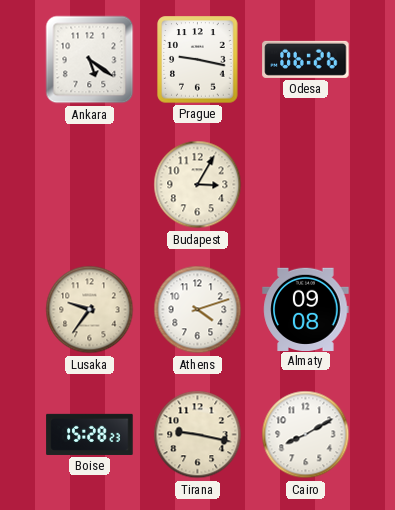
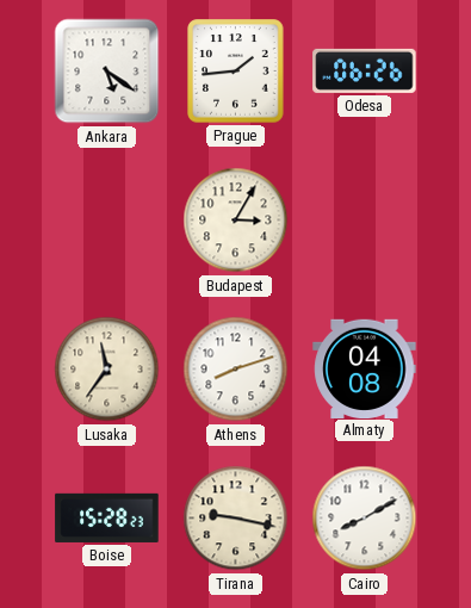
Prague: 9:17 -> 1:44
Lusaka: 9:36 -> 11:36
Athens: 4:12 -> 8:12
Almaty: 09:08 -> 04:08
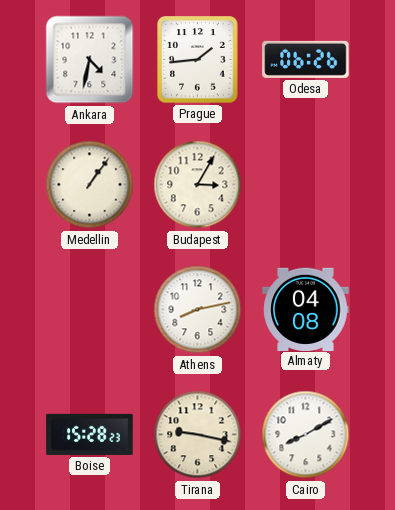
Ankara: 5:21 -> 4:32
Medellin: none -> 1:06
Lusaka: 11:36 -> none
Athens: 8:12 -> 8:13
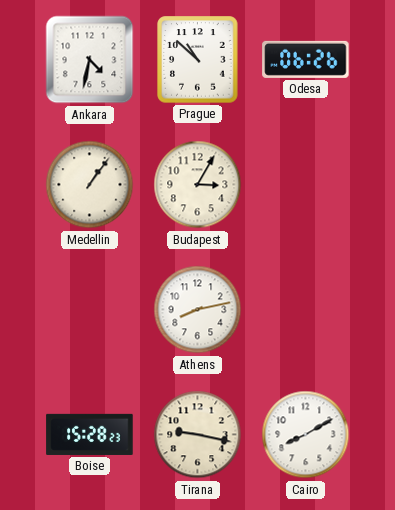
Prague: 1:44 -> 10:52
Almaty: 04:08 -> none
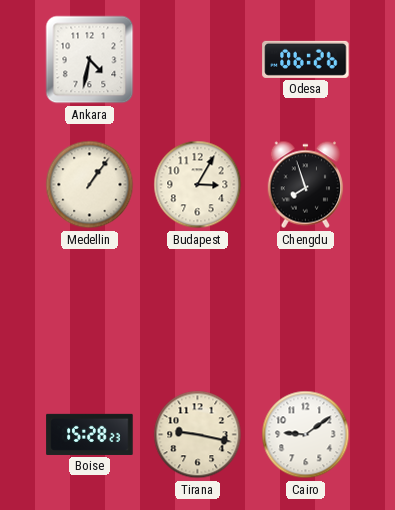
Prague: 10:52 -> none
Chengdu: none -> 7:57
Athens: 8:13 -> none
Cairo: 8:10 -> 9:09
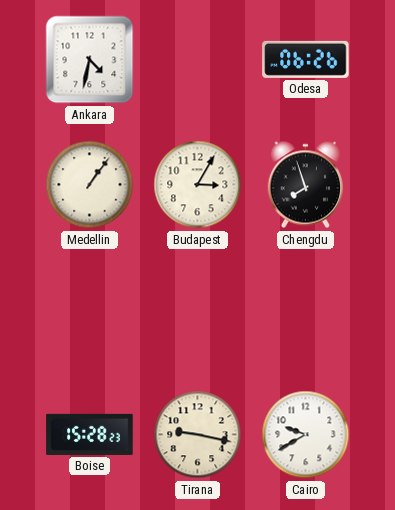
Cairo: 9:09 -> 9:40
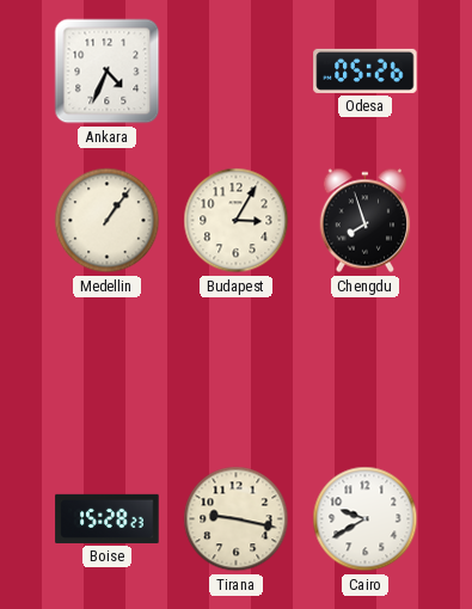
Ankara: 4:32 -> 4:34
Odesa: 06:26 -> 05:26
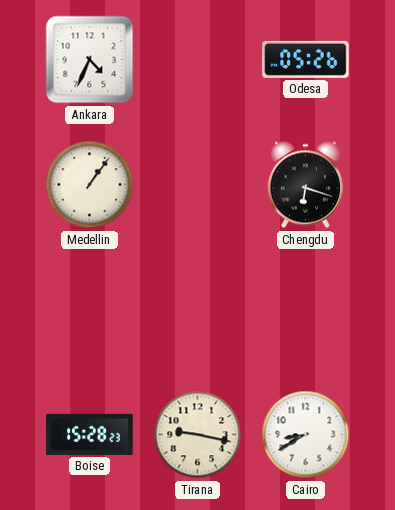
Budapest: 3:05 -> none
Chengdu: 7:57 -> 6:18
Cairo: 9:40 -> 8:40
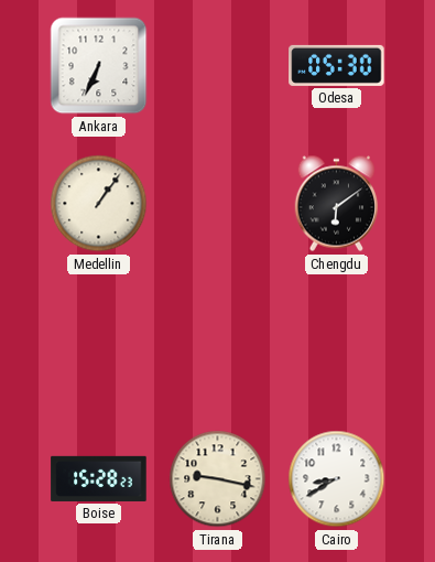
Ankara: 4:34 -> 6:34
Odesa: 05:26 -> 05:30
Chengdu: 6:18 -> 6:09
